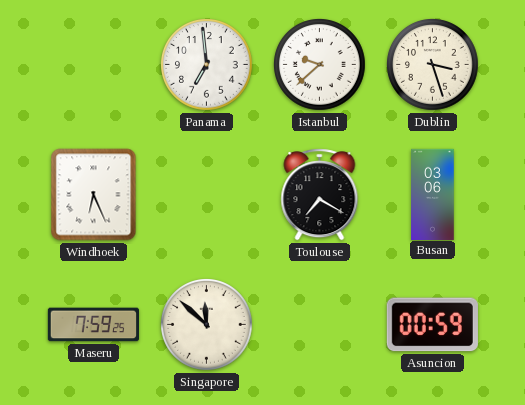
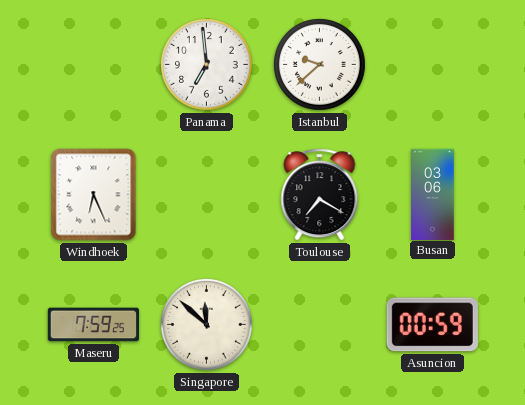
Dublin: 3:27 -> none
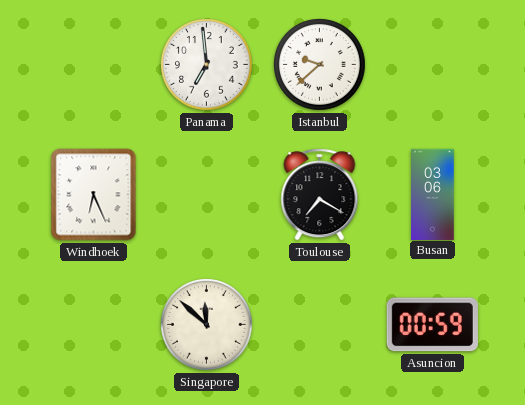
Maseru: 7:59 -> none
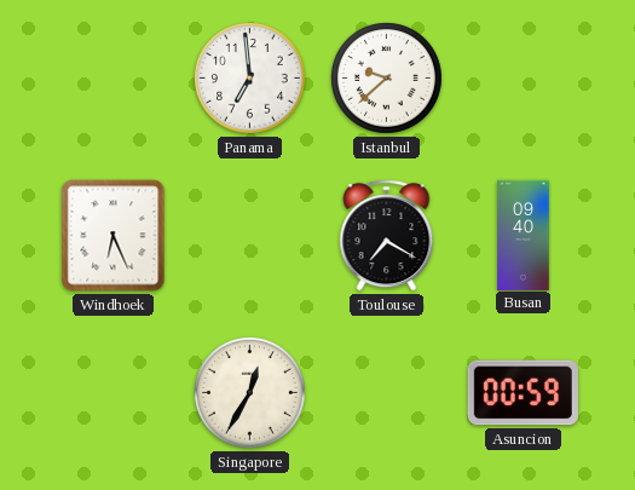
Busan: 03:06 -> 09:40
Singapore: 11:52 -> 12:35
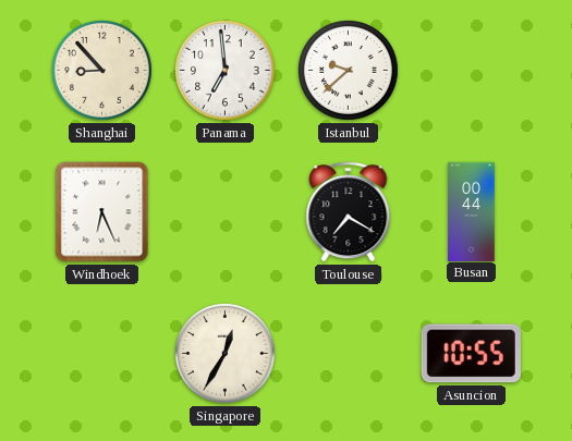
Shanghai: none -> 8:53
Busan: 09:40 -> 00:44
Asuncion: 00:59 -> 10:55
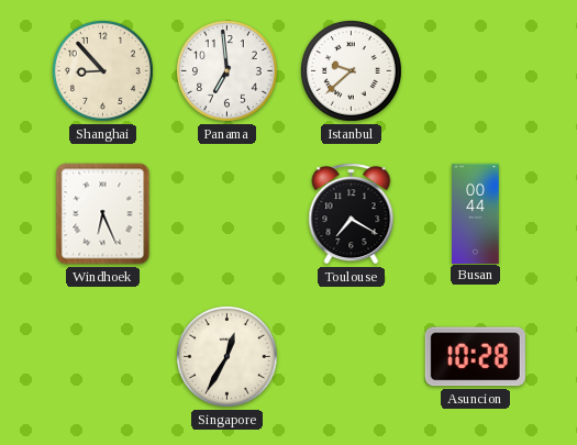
Asuncion: 10:55 -> 10:28
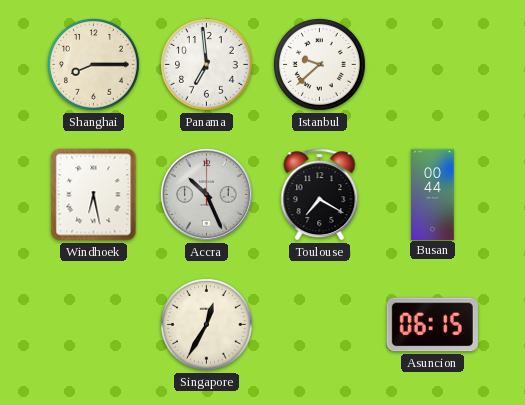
Shanghai: 8:53 -> 8:15
Windhoek: 6:26 -> 6:28
Accra: none -> 10:26
Asuncion: 10:28 -> 06:15
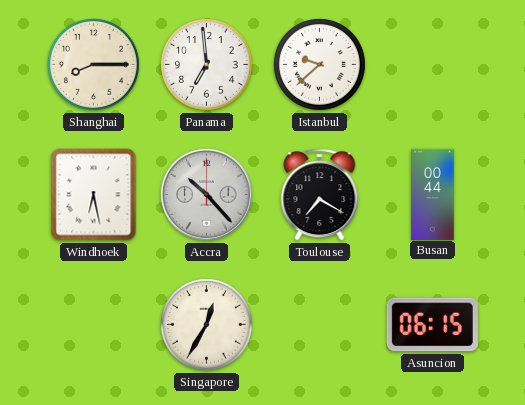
Accra: 10:26 -> 10:23
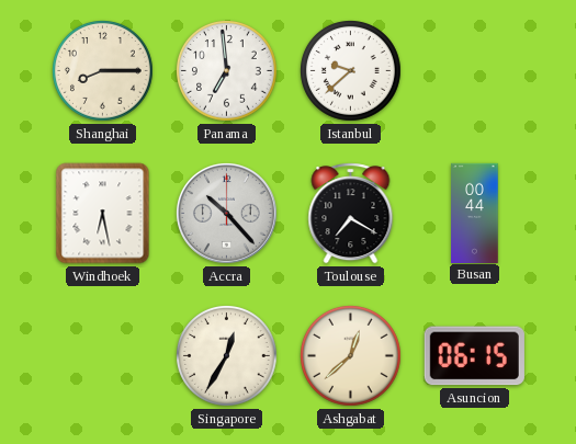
Ashgabat: none -> 12:38
